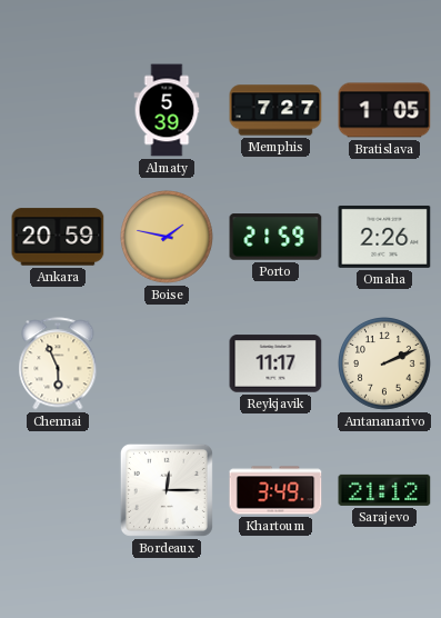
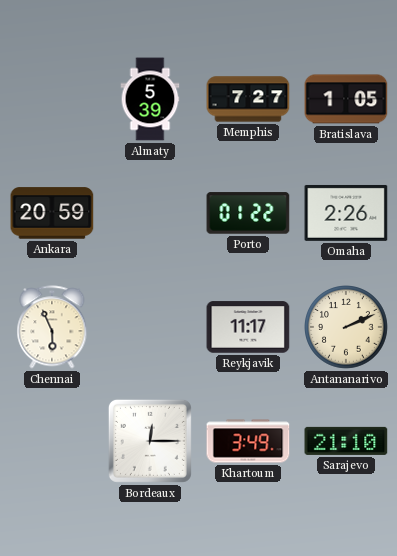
Boise: 1:47 -> none
Porto: 21:59 -> 01:22
Sarajevo: 21:12 -> 21:10
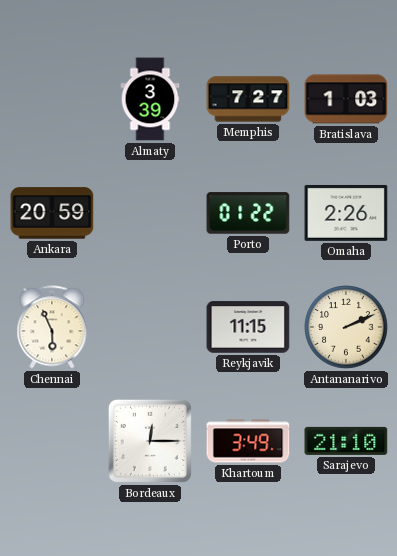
Almaty: 5:39 -> 3:39
Bratislava: 1:05 -> 1:03
Reykjavik: 11:17 -> 11:15
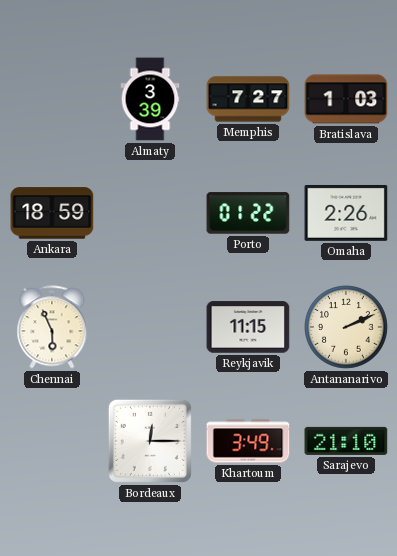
Ankara: 20:59 -> 18:59
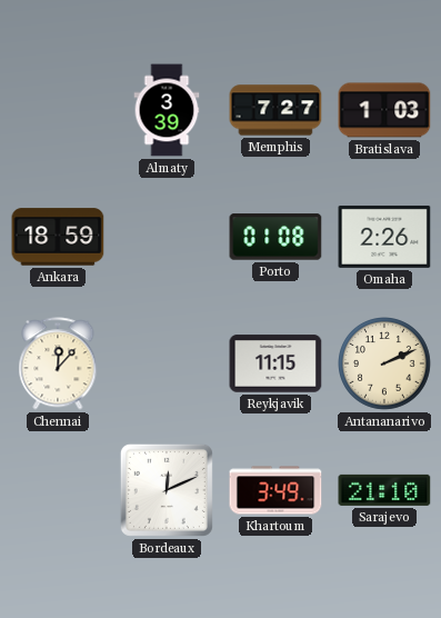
Porto: 01:22 -> 01:08
Chennai: 5:56 -> 12:07
Bordeaux: 12:15 -> 12:11
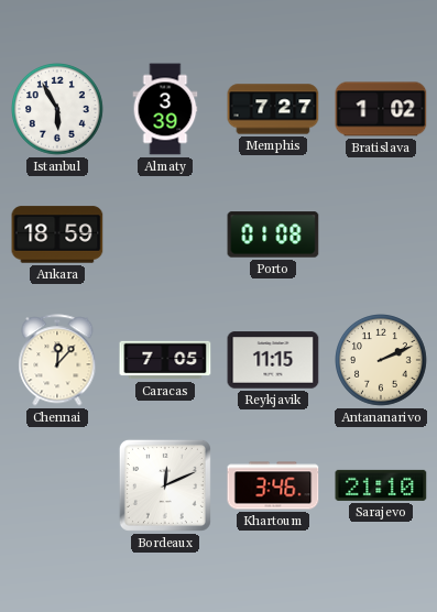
Istanbul: none -> 5:55
Bratislava: 1:03 -> 1:02
Omaha: 2:26 -> none
Caracas: none -> 7:05
Khartoum: 3:49 -> 3:46
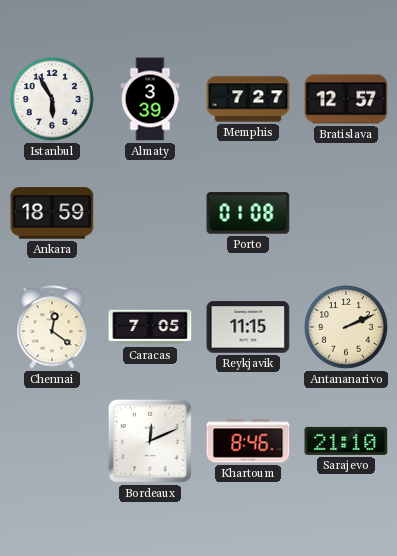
Bratislava: 1:02 -> 12:57
Chennai: 12:07 -> 12:21
Khartoum: 3:46 -> 8:46
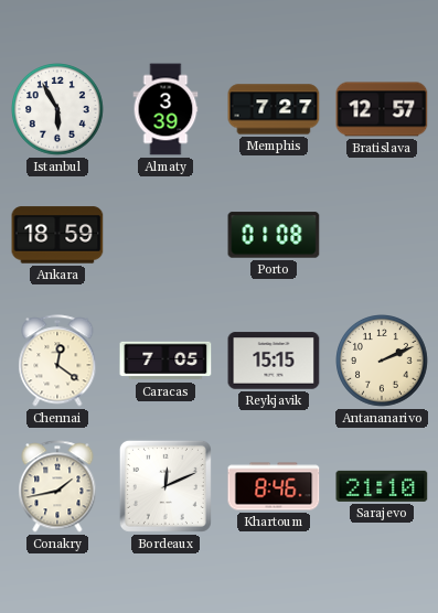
Reykjavik: 11:15 -> 15:15
Conakry: none -> 1:43
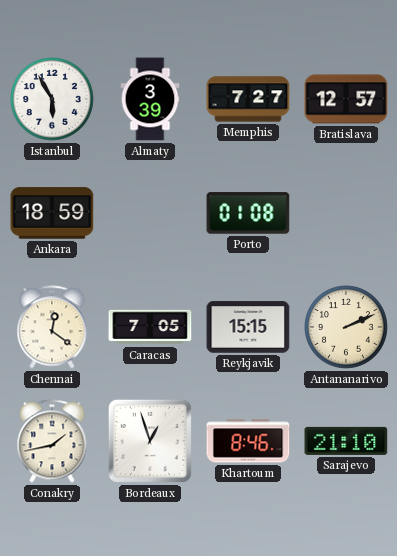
Bordeaux: 12:11 -> 12:57
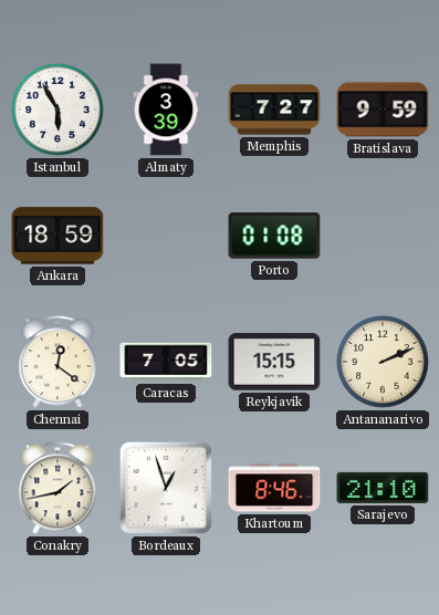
Bratislava: 12:57 -> 9:59
